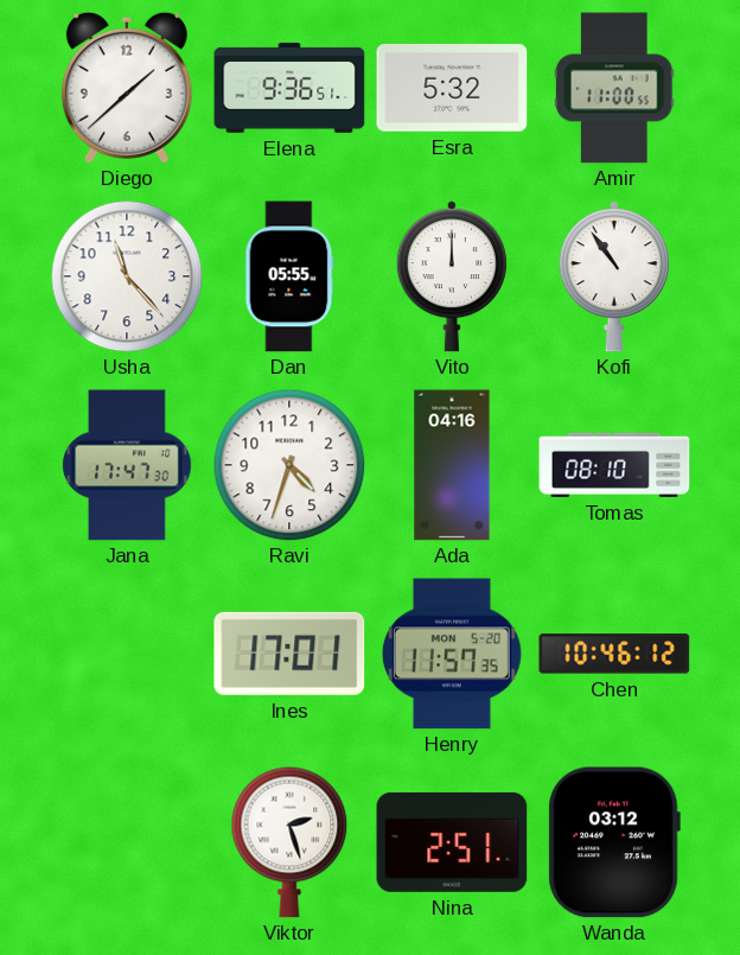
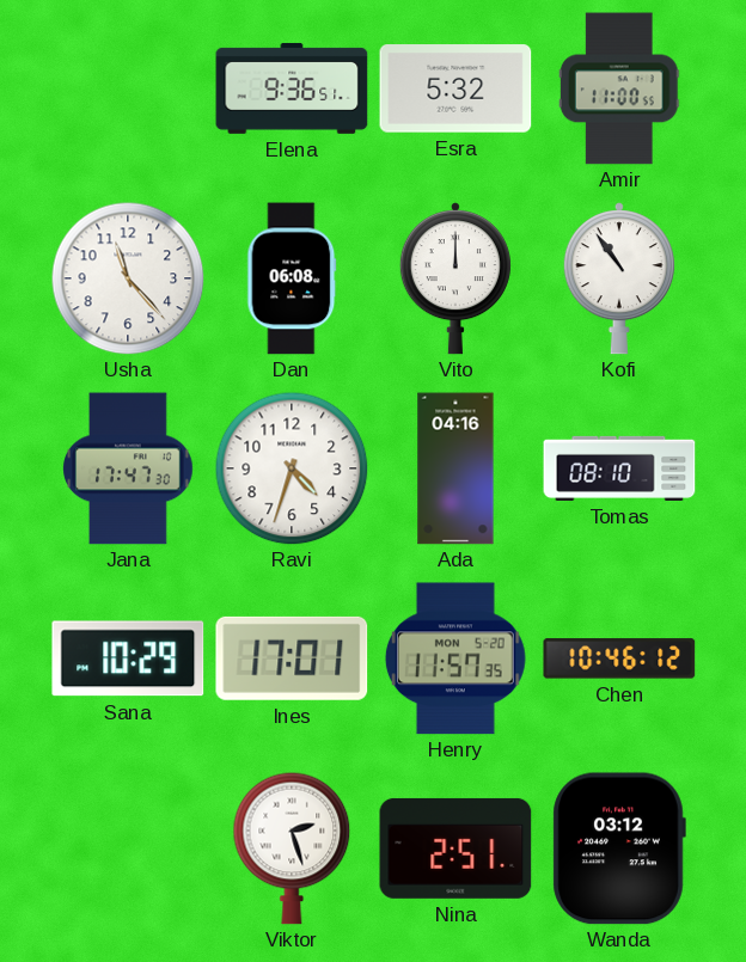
Diego: 1:38 -> none
Dan: 05:55 -> 06:08
Sana: none -> 10:29
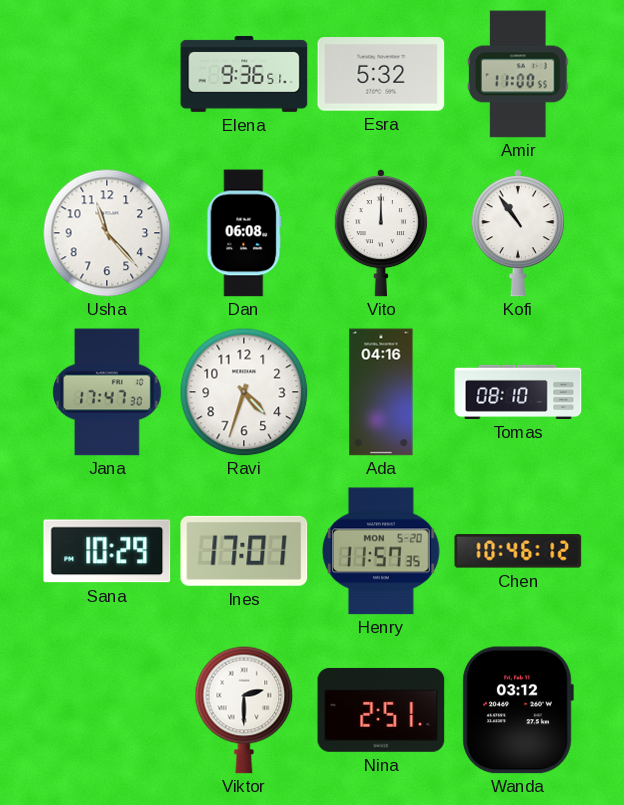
Viktor: 2:27 -> 2:30
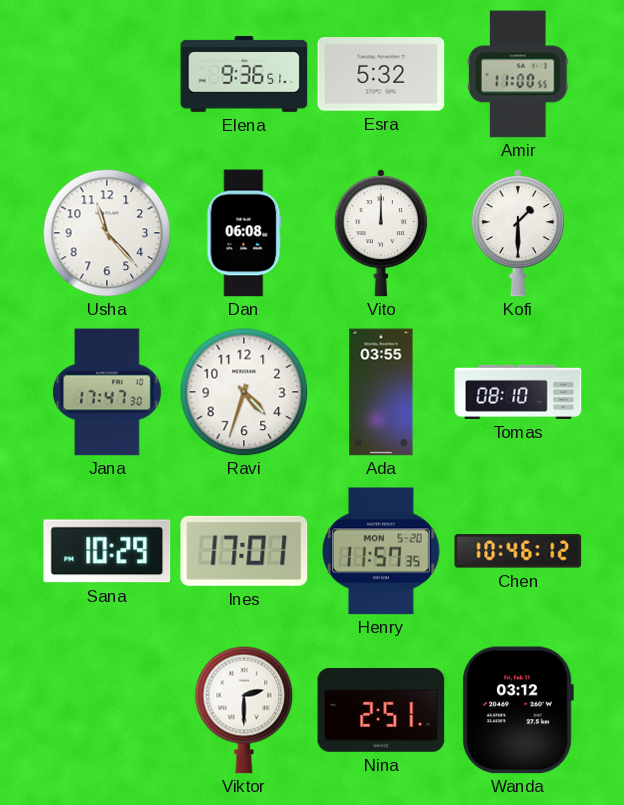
Kofi: 10:54 -> 1:30
Ada: 04:16 -> 03:55
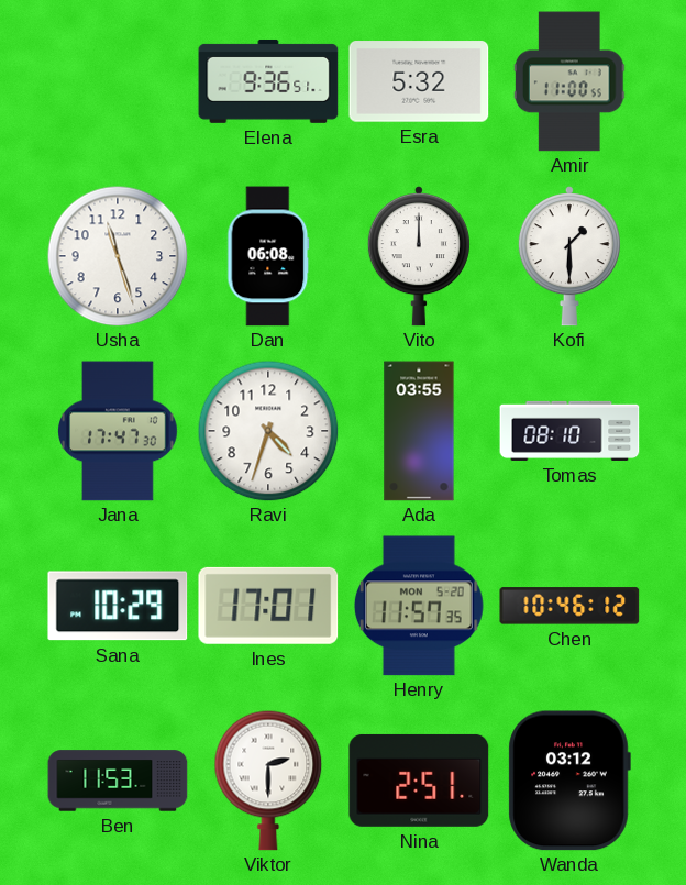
Usha: 11:23 -> 11:27
Ben: none -> 11:53
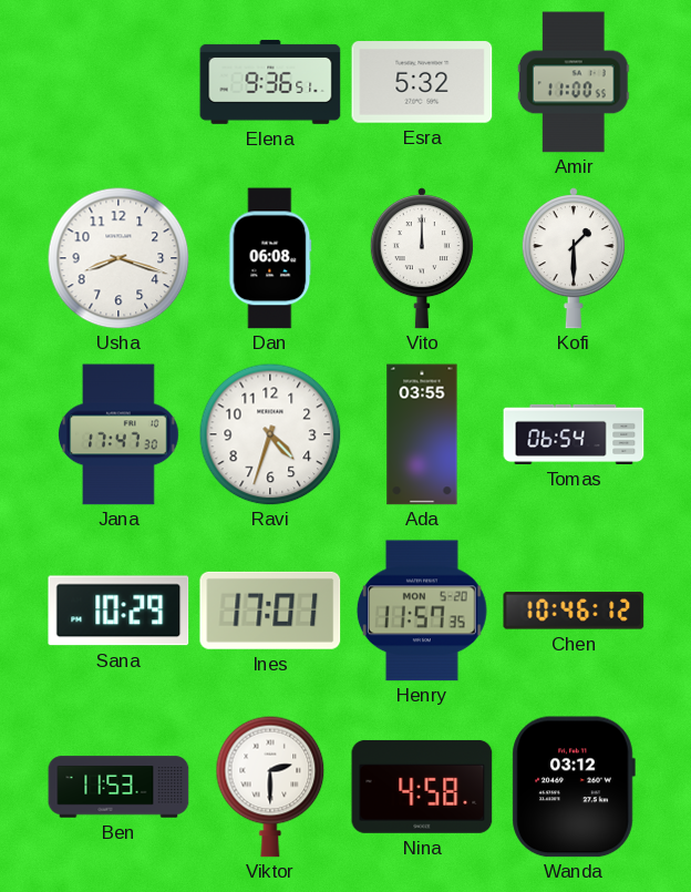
Usha: 11:27 -> 8:18
Tomas: 08:10 -> 06:54
Nina: 2:51 -> 4:58
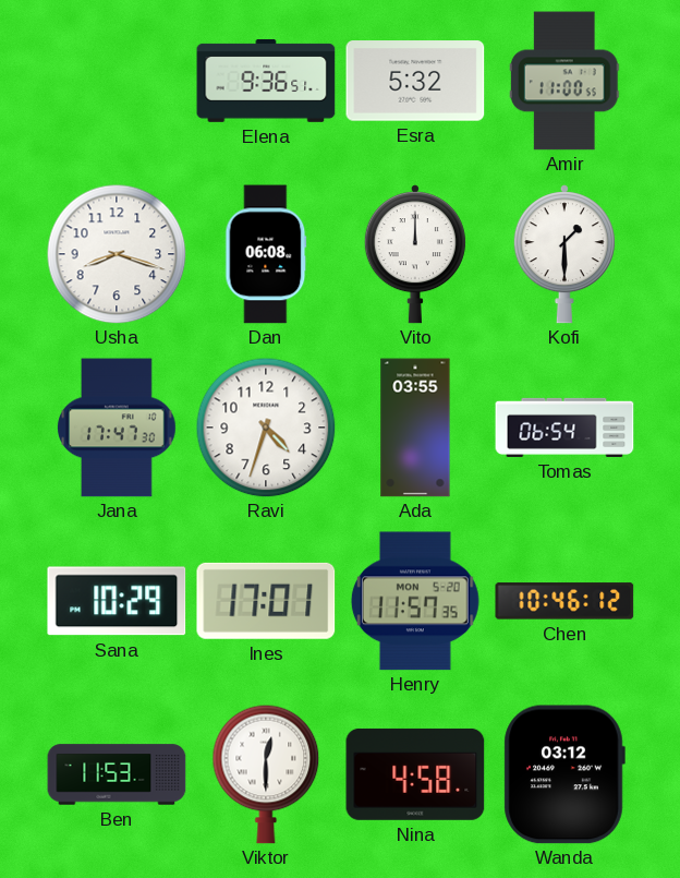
Viktor: 2:30 -> 12:30
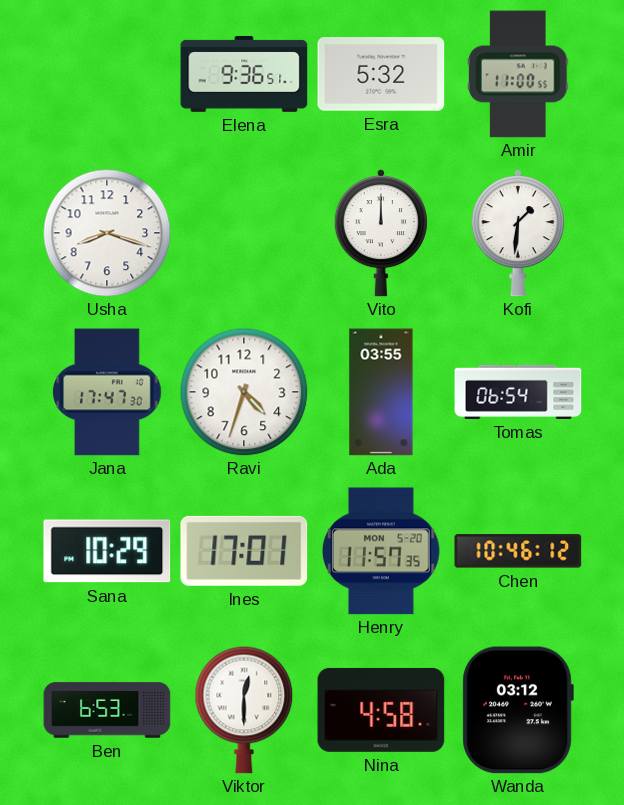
Dan: 06:08 -> none
Kofi: 1:30 -> 1:31
Ben: 11:53 -> 6:53
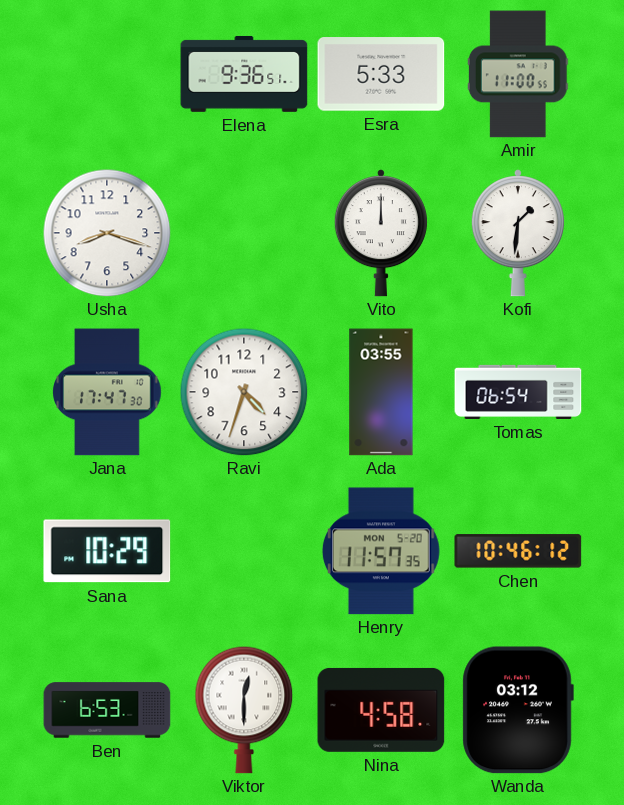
Esra: 5:32 -> 5:33
Ines: 17:01 -> none
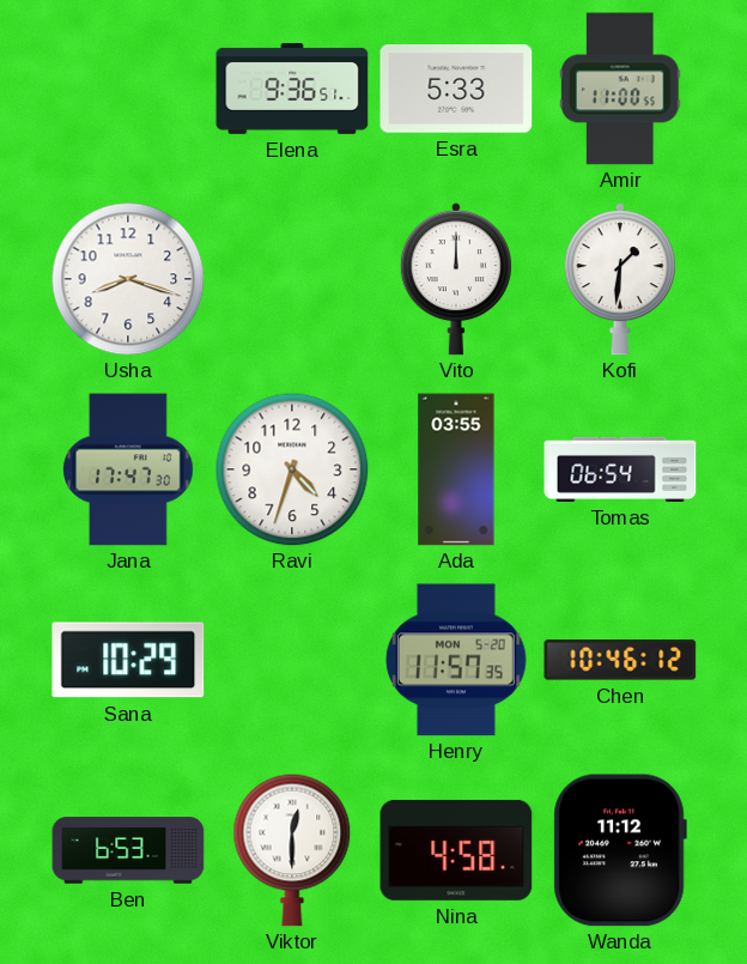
Wanda: 03:12 -> 11:12
